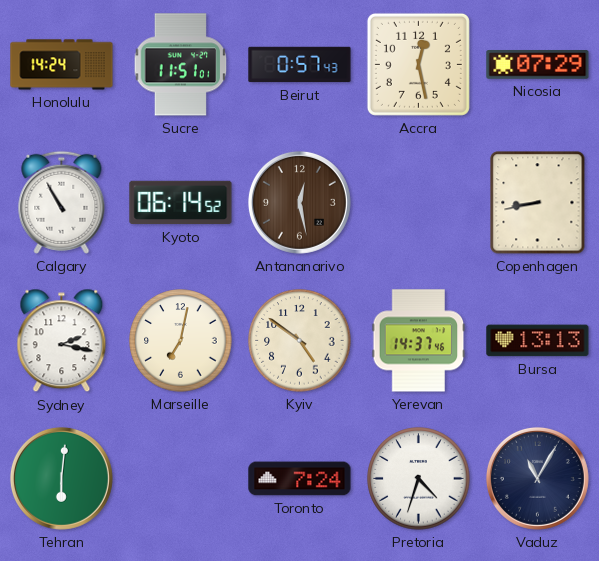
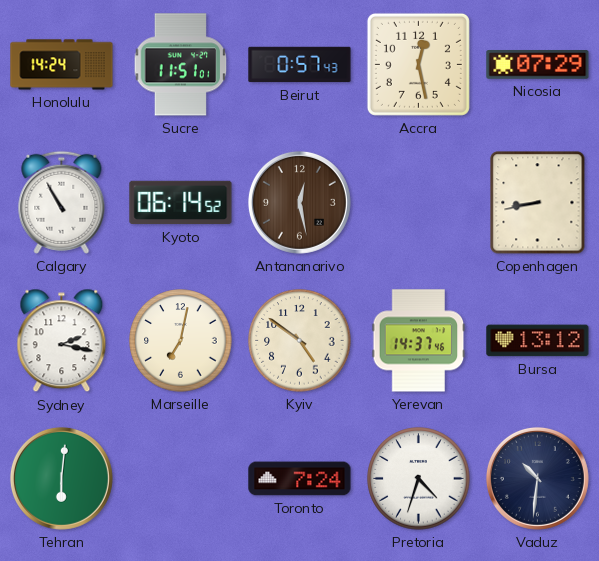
Bursa: 13:13 -> 13:12
Vaduz: 11:05 -> 10:31
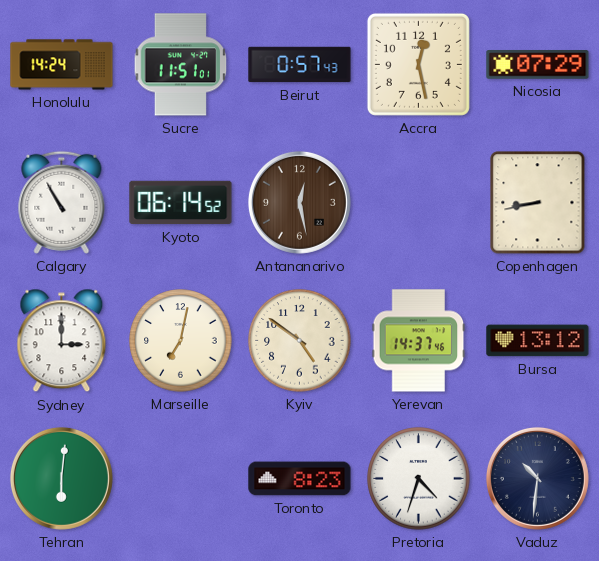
Sydney: 2:17 -> 3:00
Toronto: 7:24 -> 8:23
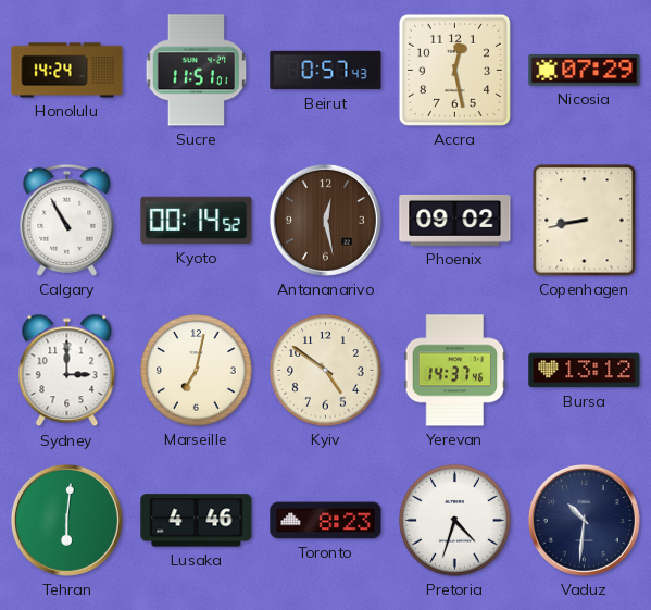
Kyoto: 06:14 -> 00:14
Phoenix: none -> 09:02
Lusaka: none -> 4:46
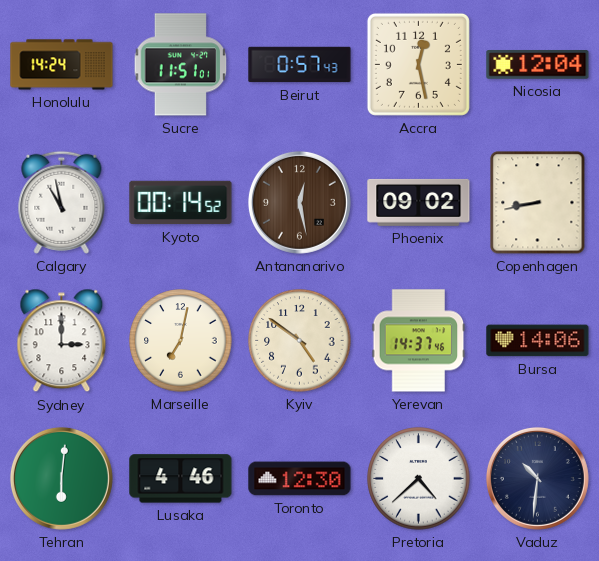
Nicosia: 07:29 -> 12:04
Calgary: 10:55 -> 10:58
Bursa: 13:12 -> 14:06
Toronto: 8:23 -> 12:30
Pretoria: 4:33 -> 4:38
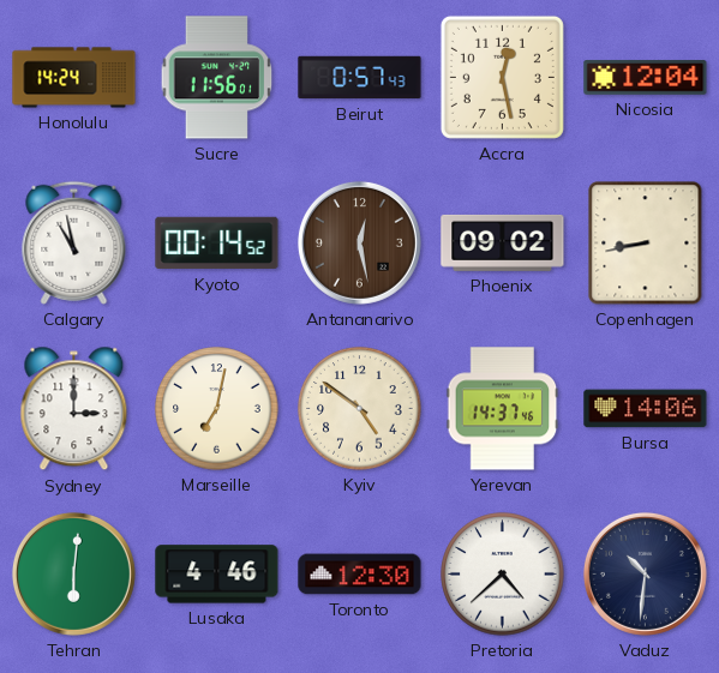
Sucre: 11:51 -> 11:56
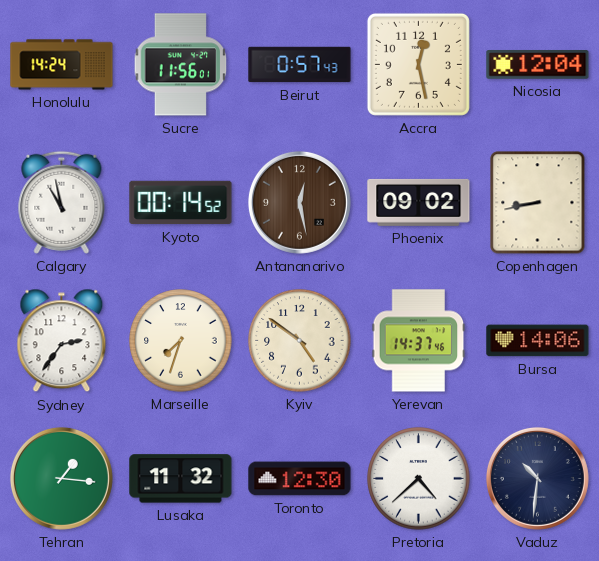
Sydney: 3:00 -> 2:36
Marseille: 7:02 -> 7:33
Tehran: 6:01 -> 1:16
Lusaka: 4:46 -> 11:32
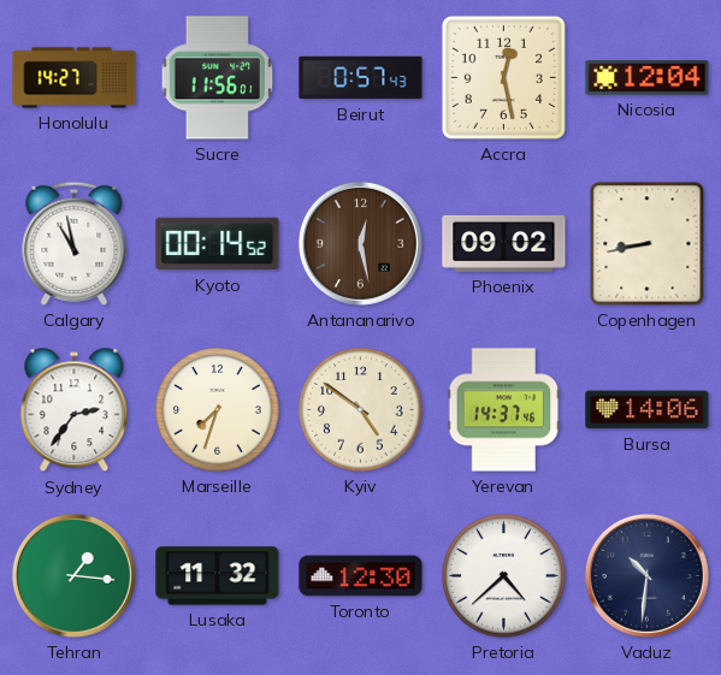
Honolulu: 14:24 -> 14:27
